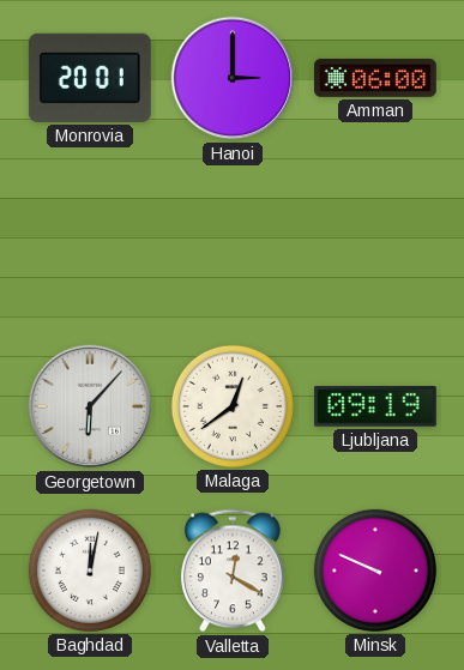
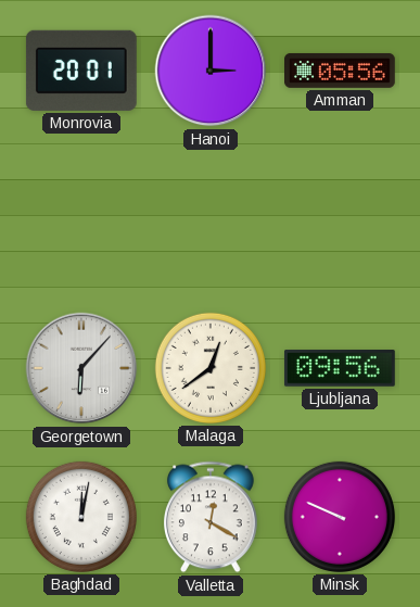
Amman: 06:00 -> 05:56
Ljubljana: 09:19 -> 09:56
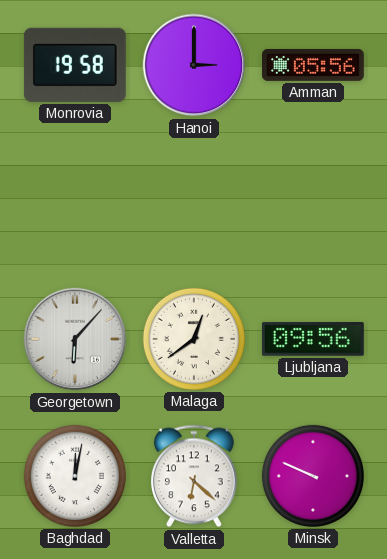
Monrovia: 20:01 -> 19:58
Valletta: 12:20 -> 6:22
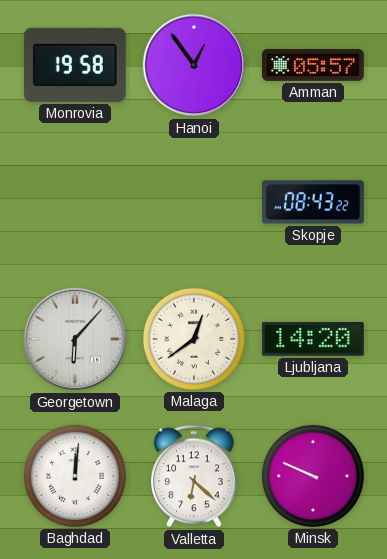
Hanoi: 3:00 -> 12:54
Amman: 05:56 -> 05:57
Skopje: none -> 08:43
Ljubljana: 09:56 -> 14:20
Baghdad: 12:02 -> 12:01
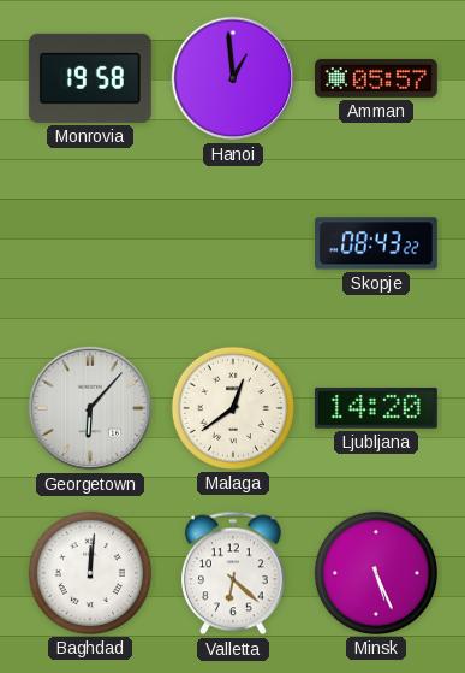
Hanoi: 12:54 -> 12:59
Minsk: 9:49 -> 5:26
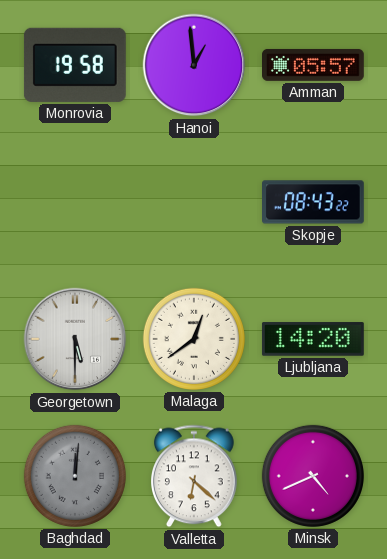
Georgetown: 6:07 -> 5:30
Baghdad dial: white -> grey
Minsk: 5:26 -> 4:41
